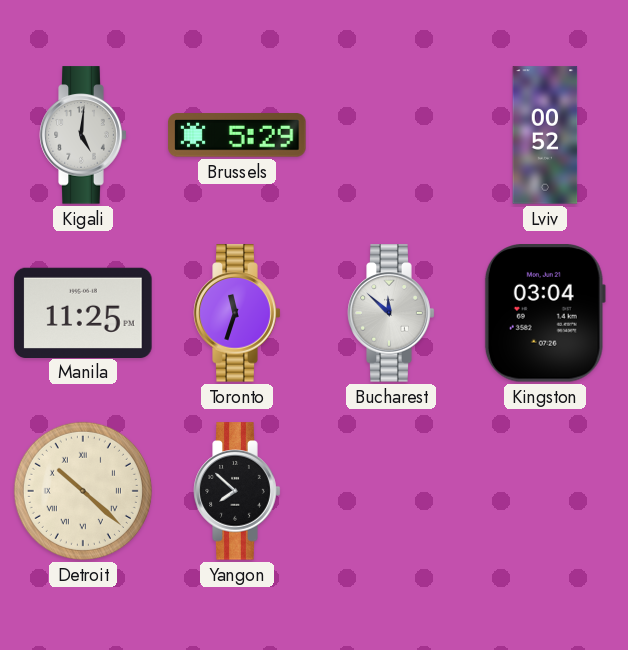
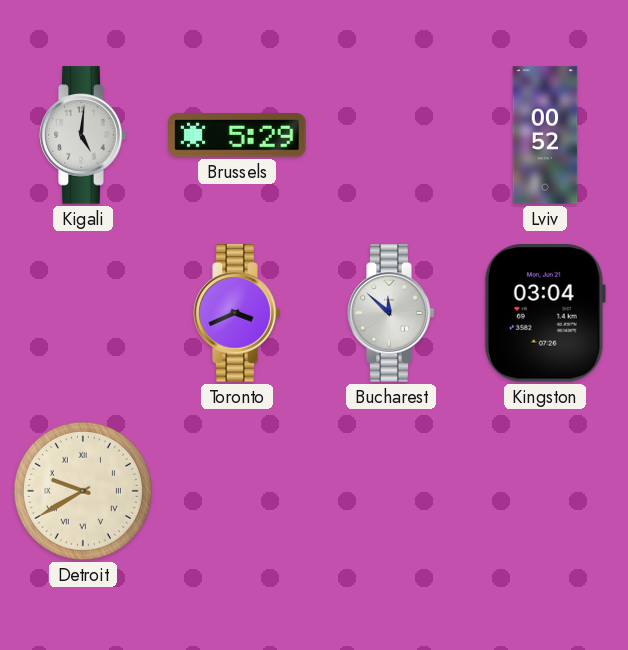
Manila: 11:25 -> none
Toronto: 11:33 -> 3:41
Detroit: 10:22 -> 9:40
Yangon: 7:52 -> none
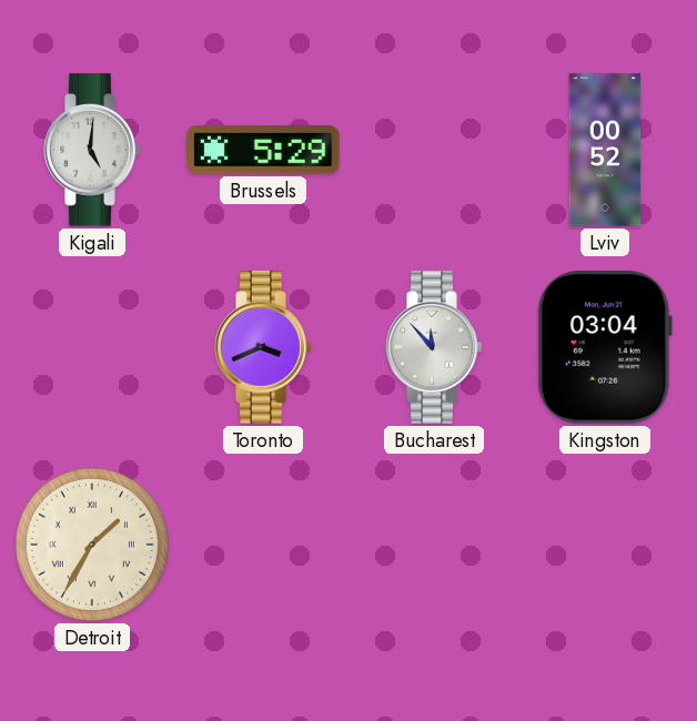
Bucharest: 11:52 -> 11:53
Detroit: 9:40 -> 1:35
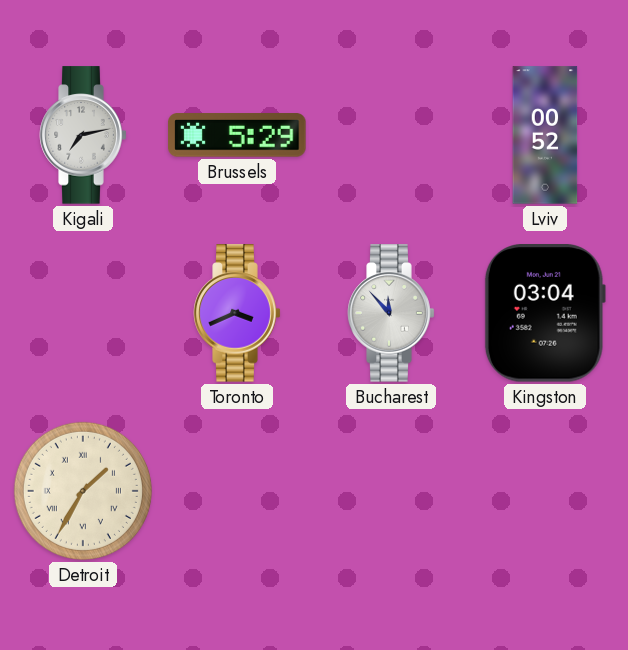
Kigali: 5:01 -> 7:13
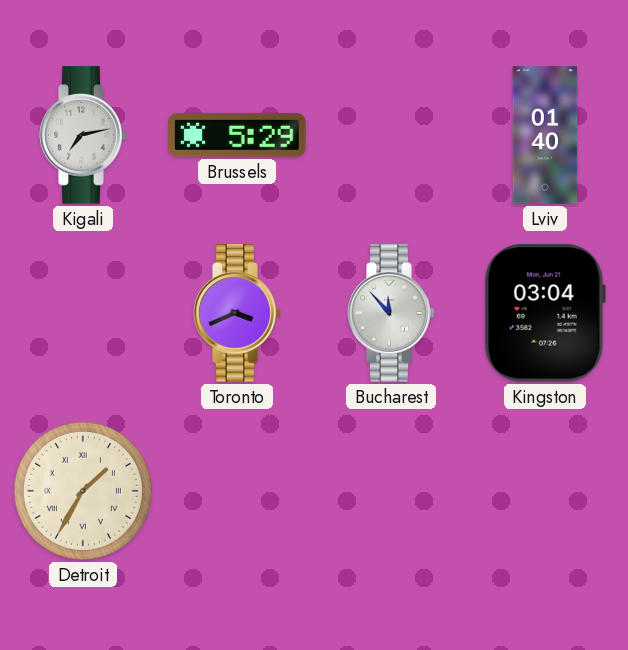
Lviv: 00:52 -> 01:40
